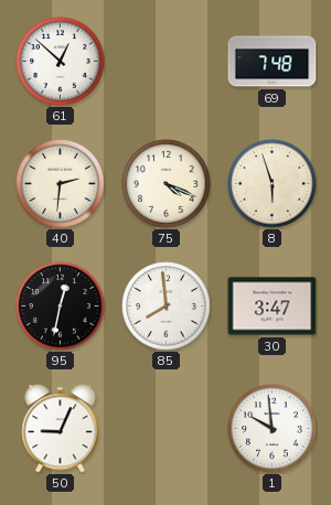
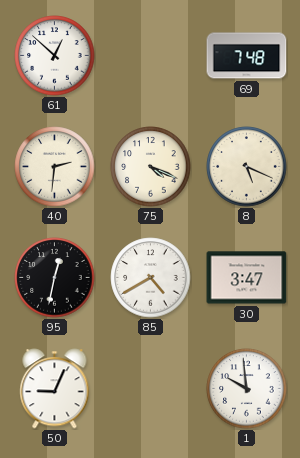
8: 5:57 -> 5:19
85: 7:59 -> 4:40
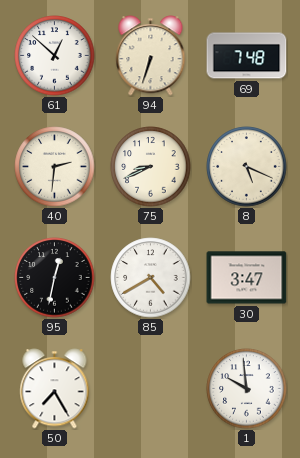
94: none -> 6:33
75: 4:19 -> 8:41
50: 9:04 -> 7:25
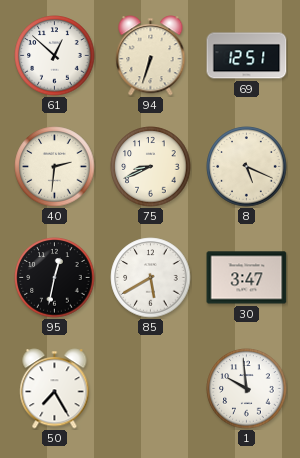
69: 7:48 -> 12:51
85: 4:40 -> 5:40
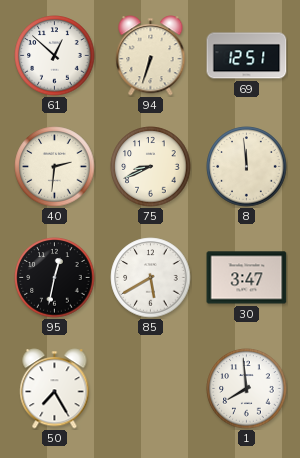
8: 5:19 -> 11:59
1: 9:59 -> 7:59
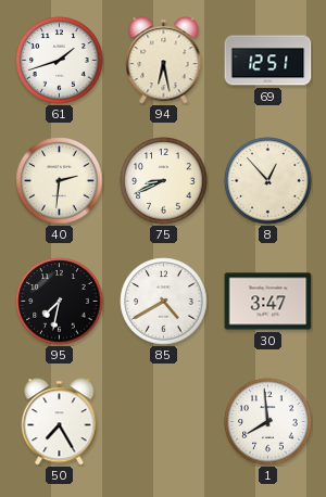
61: 12:52 -> 1:42
94: 6:33 -> 6:28
8: 11:59 -> 12:53
95: 12:32 -> 7:32
85: 5:40 -> 4:40
